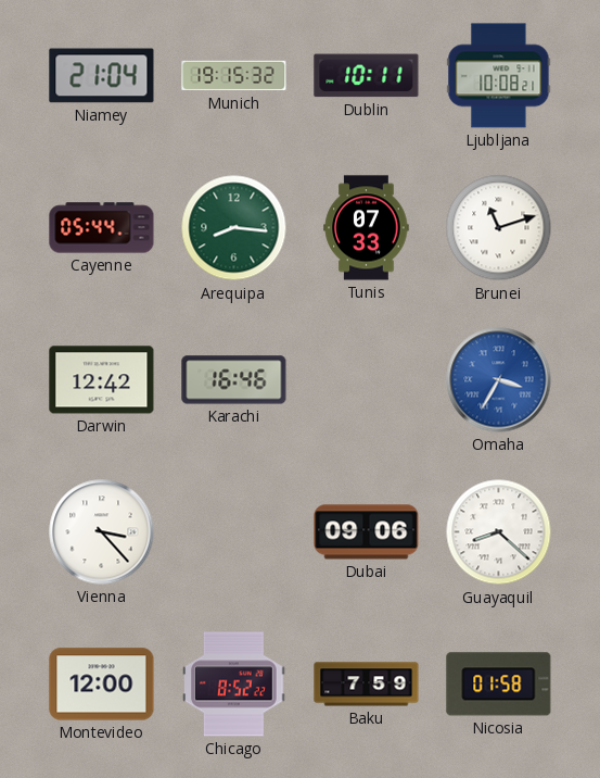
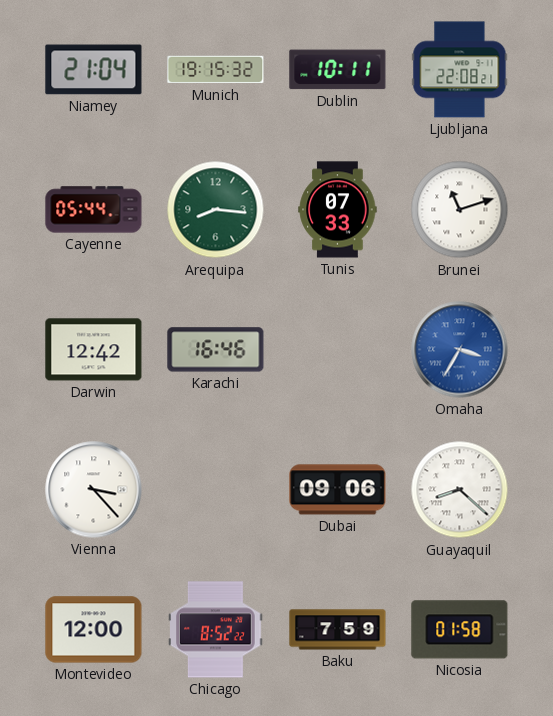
Ljubljana: 10:08 -> 22:08
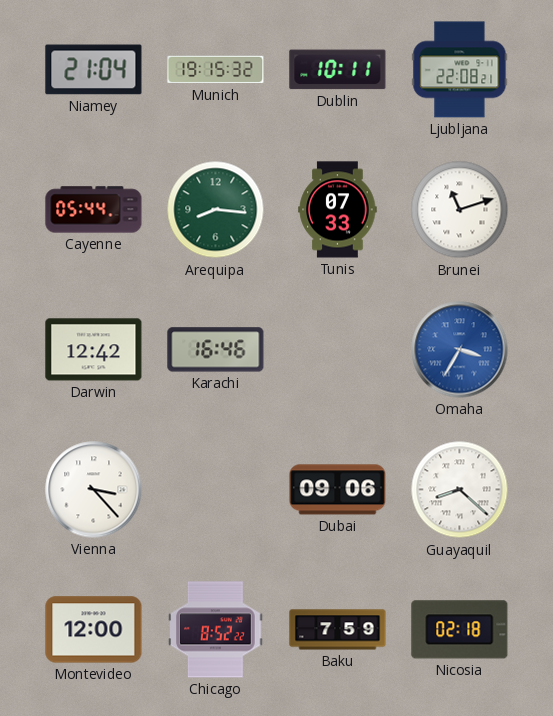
Nicosia: 01:58 -> 02:18
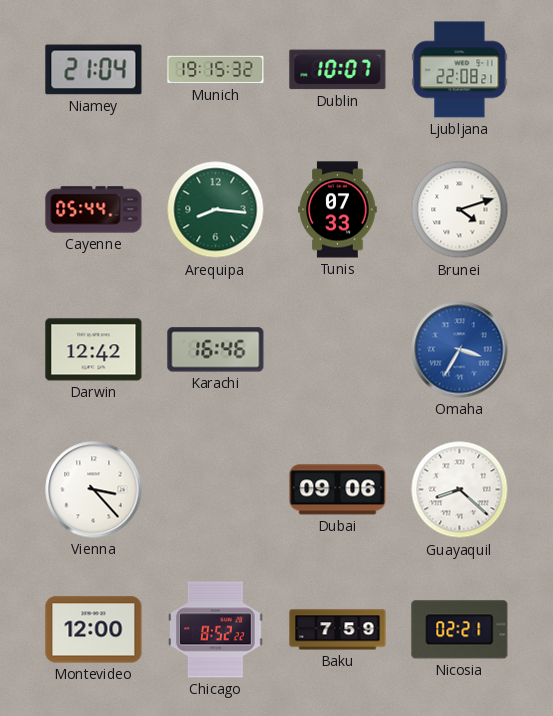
Dublin: 10:11 -> 10:07
Brunei: 11:12 -> 4:12
Nicosia: 02:18 -> 02:21
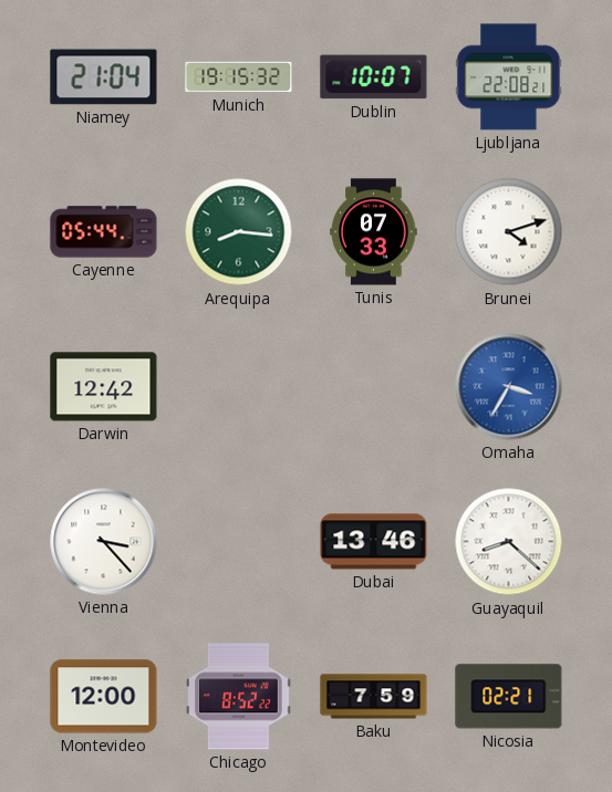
Karachi: 16:46 -> none
Dubai: 09:06 -> 13:46
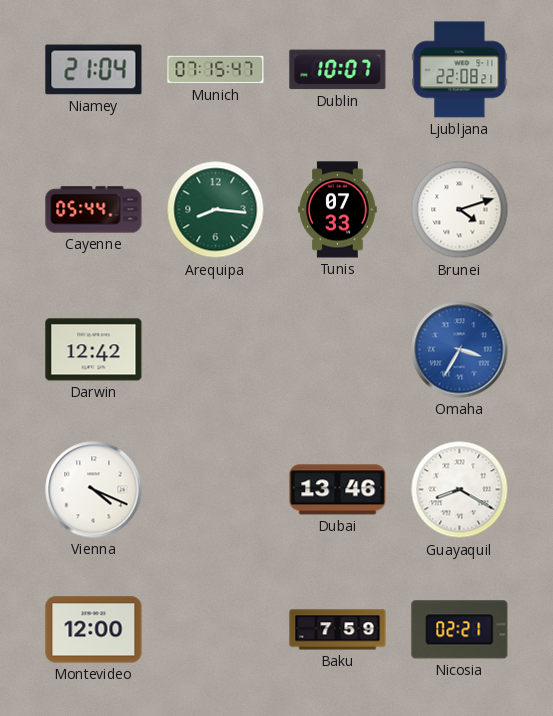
Munich: 19:15 -> 07:15
Vienna: 3:23 -> 4:19
Guayaquil: 8:22 -> 8:20
Chicago: 8:52 -> none
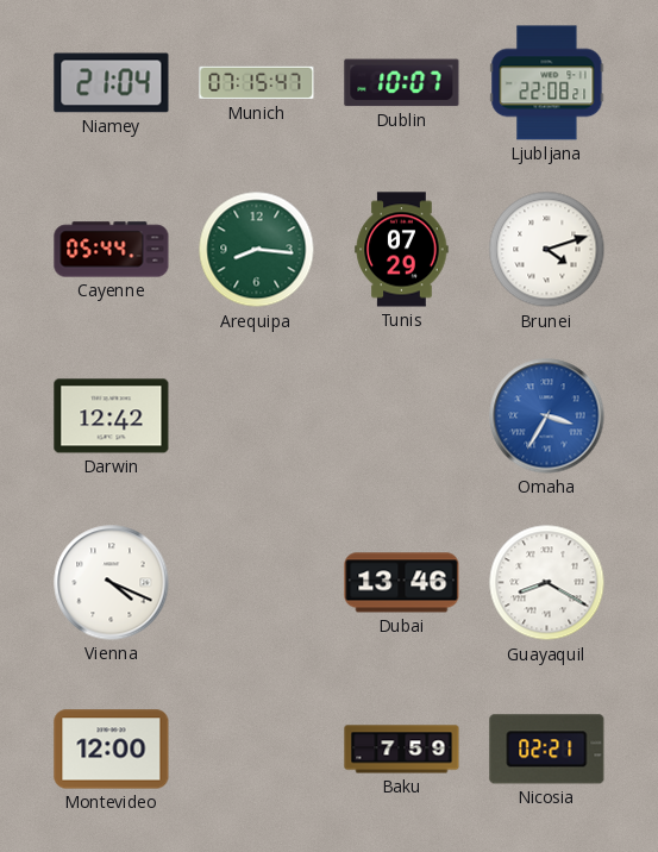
Tunis: 07:33 -> 07:29
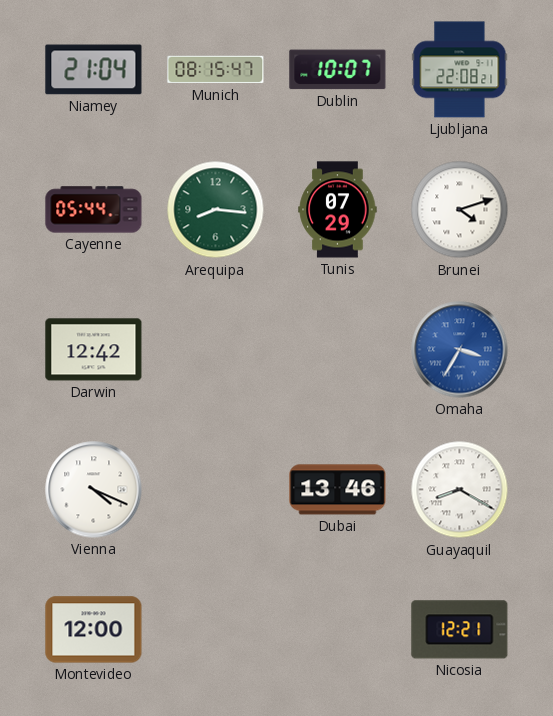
Munich: 07:15 -> 08:15
Baku: 7:59 -> none
Nicosia: 02:21 -> 12:21
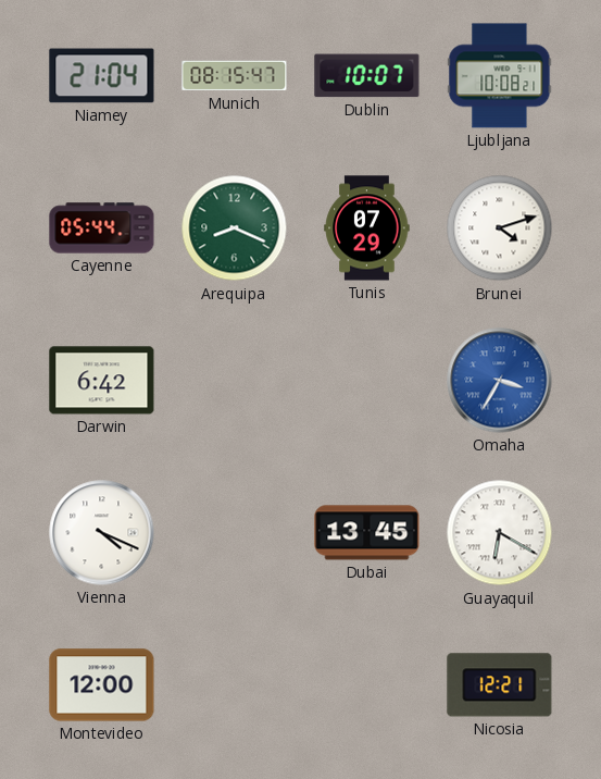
Ljubljana: 22:08 -> 10:08
Arequipa: 8:16 -> 8:19
Darwin: 12:42 -> 6:42
Dubai: 13:46 -> 13:45
Guayaquil: 8:20 -> 6:20
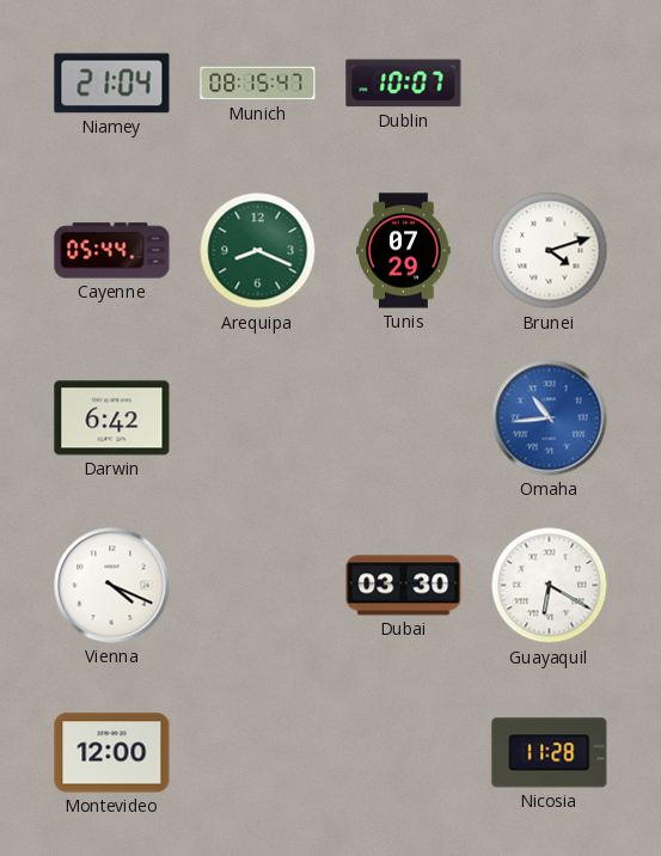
Ljubljana: 10:08 -> none
Omaha: 3:35 -> 10:44
Dubai: 13:45 -> 03:30
Nicosia: 12:21 -> 11:28
